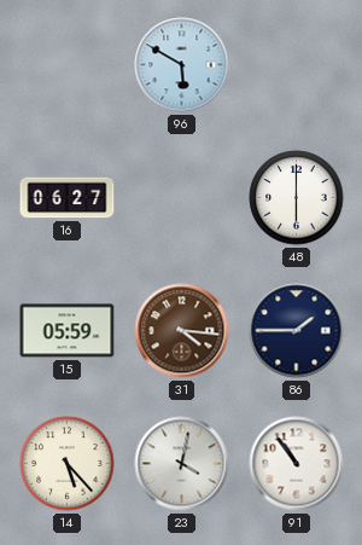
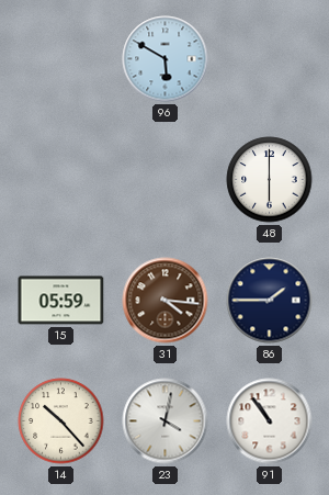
16: 06:27 -> none
14: 5:23 -> 10:23
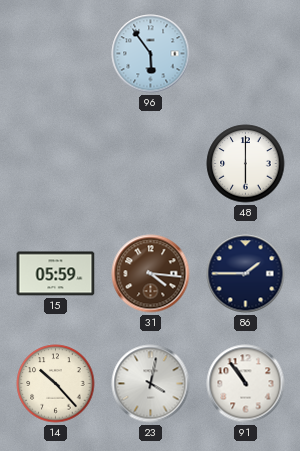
96: 5:50 -> 5:54
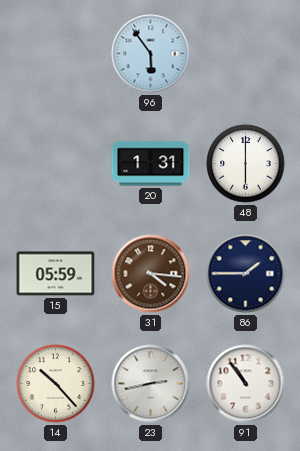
20: none -> 1:31
23: 4:02 -> 2:43
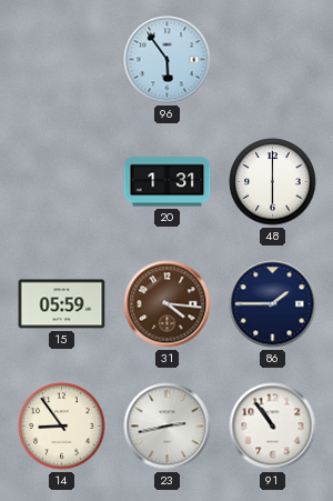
14: 10:23 -> 8:54
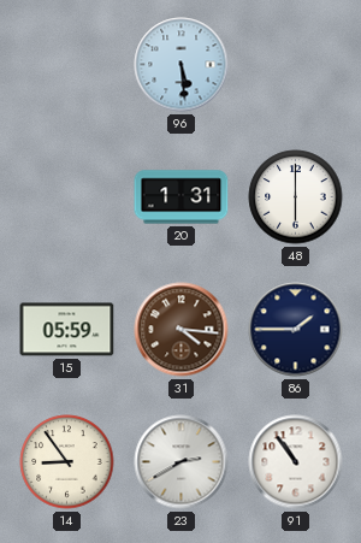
96: 5:54 -> 5:29
23: 2:43 -> 2:40
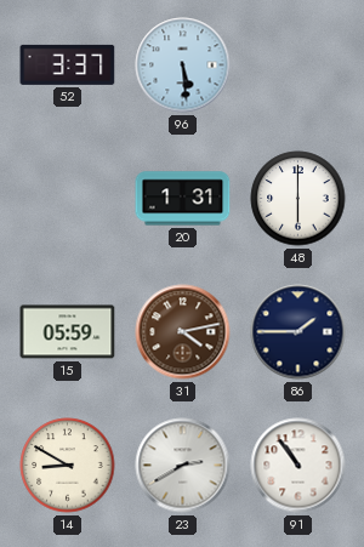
52: none -> 3:37
31: 4:16 -> 4:13
14: 8:54 -> 8:50
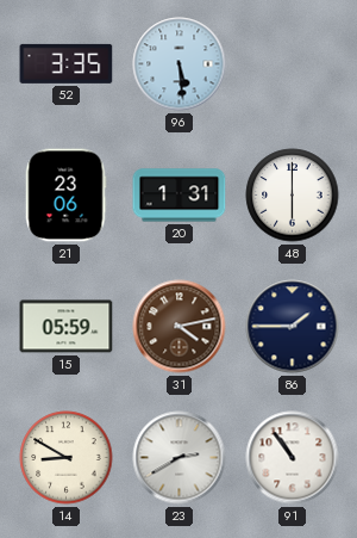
52: 3:37 -> 3:35
21: none -> 23:06
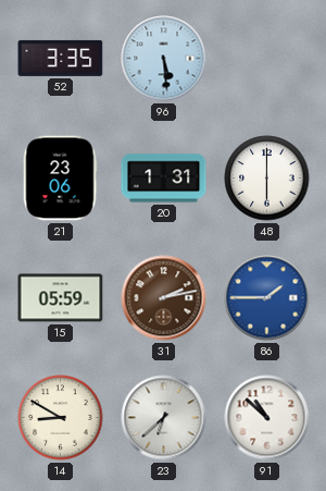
31: 4:13 -> 2:13
86 dial: navy -> blue
23: 2:40 -> 6:38
91: 10:54 -> 10:52
